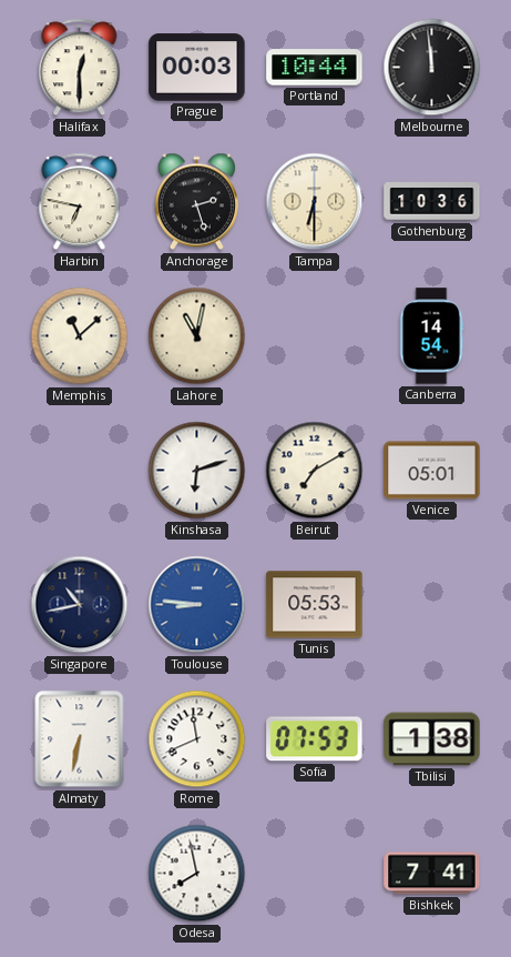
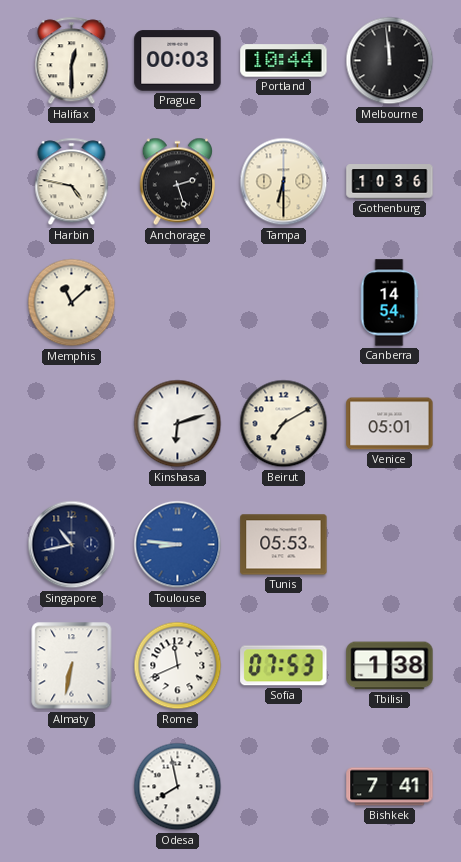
Harbin: 6:47 -> 4:47
Lahore: 11:02 -> none
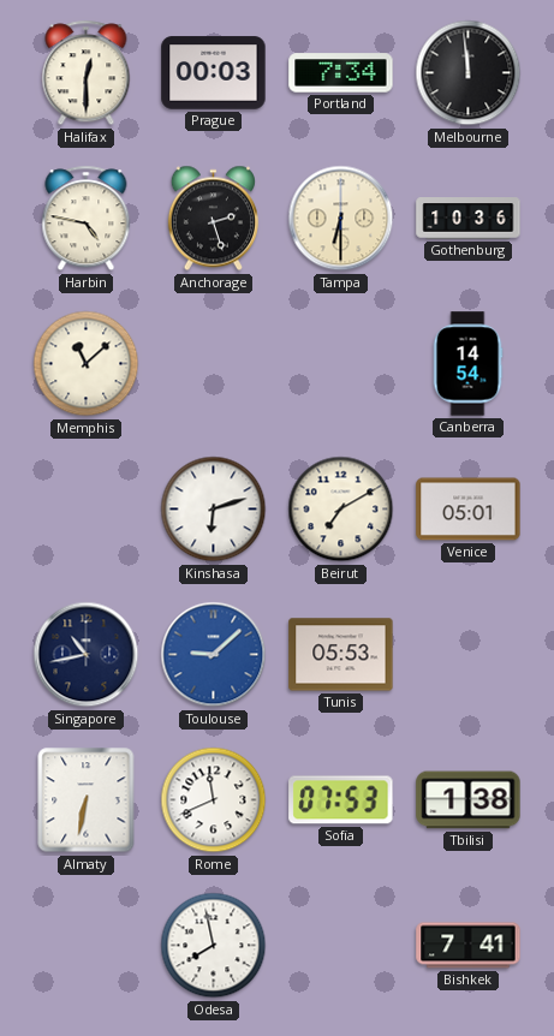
Portland: 10:44 -> 7:34
Toulouse: 8:46 -> 9:08
